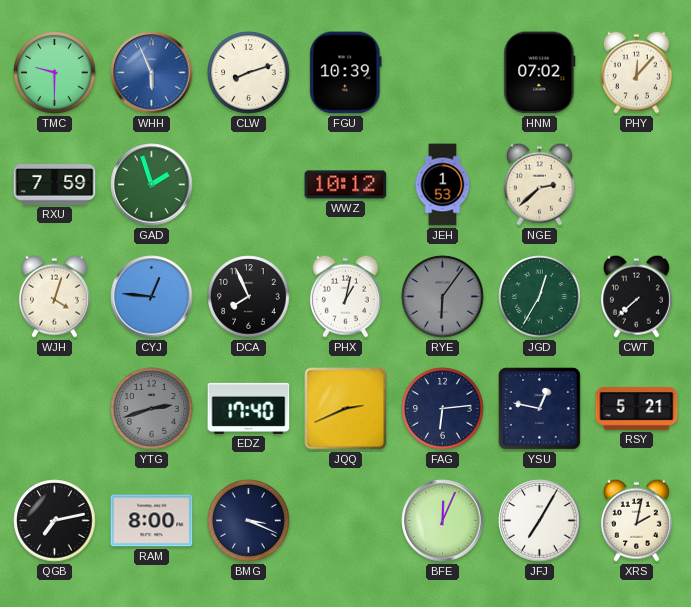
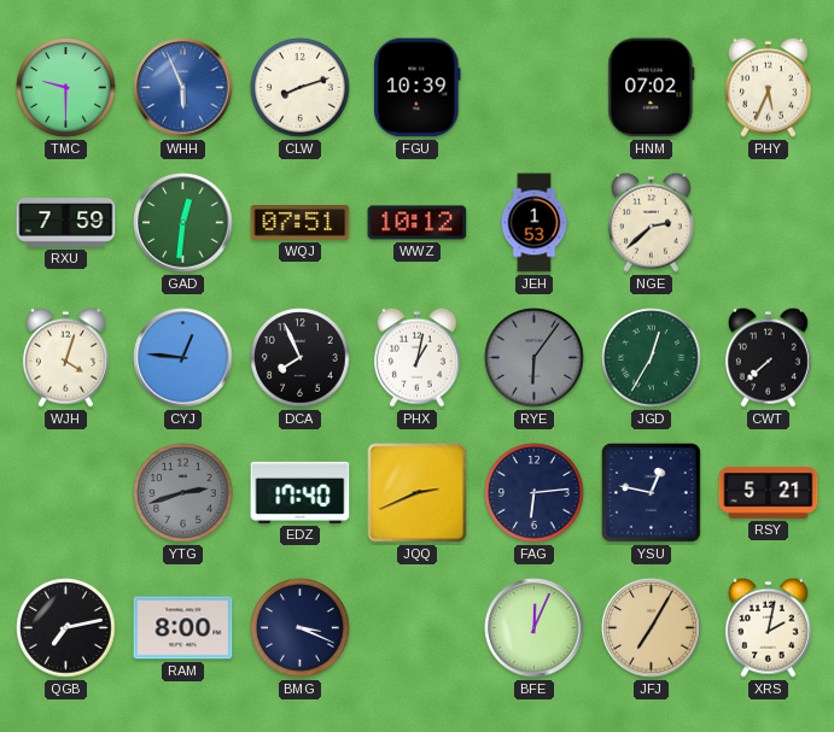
PHY: 12:07 -> 5:34
GAD: 1:57 -> 12:31
WQJ: none -> 07:51
JFJ dial: white -> champagne
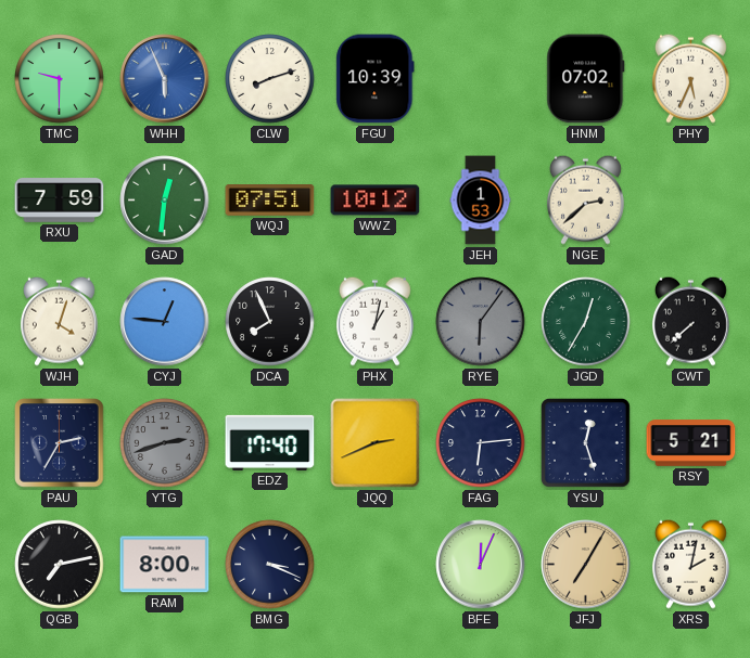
PAU: none -> 2:35
YSU: 12:47 -> 12:27
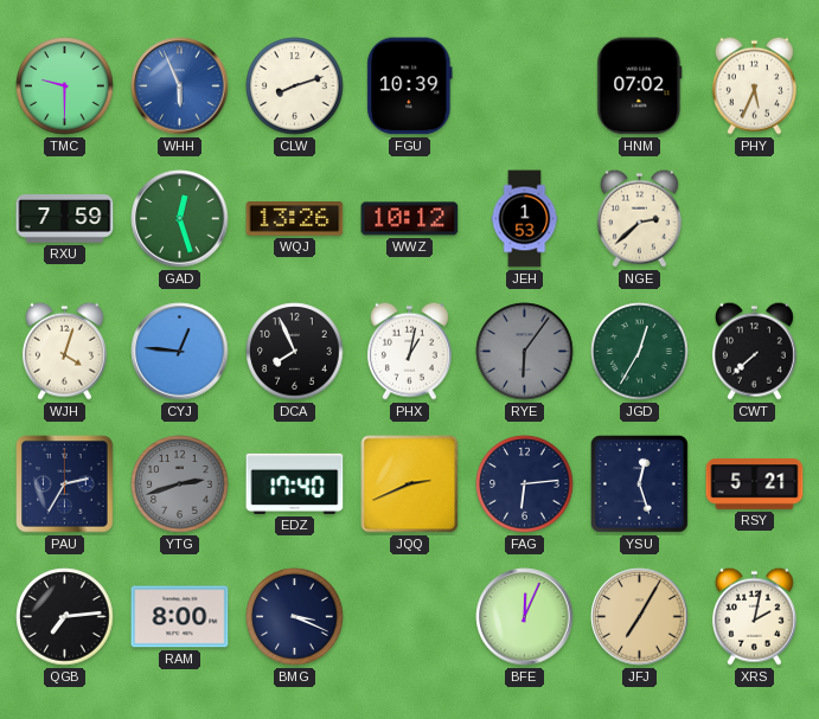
GAD: 12:31 -> 12:27
WQJ: 07:51 -> 13:26
QGB: 7:13 -> 7:14
